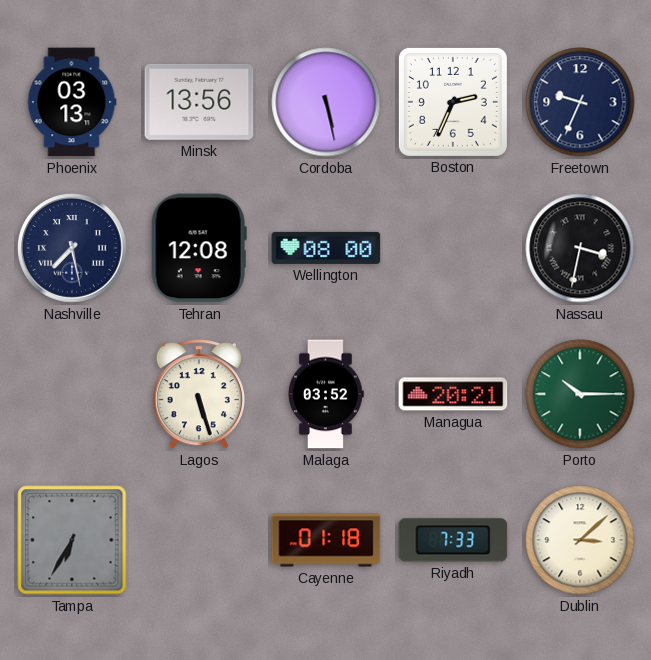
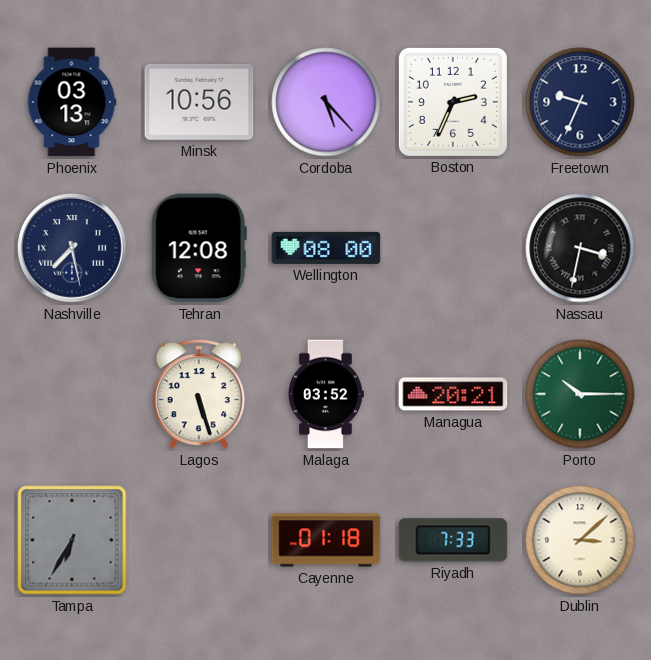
Minsk: 13:56 -> 10:56
Cordoba: 5:28 -> 5:23
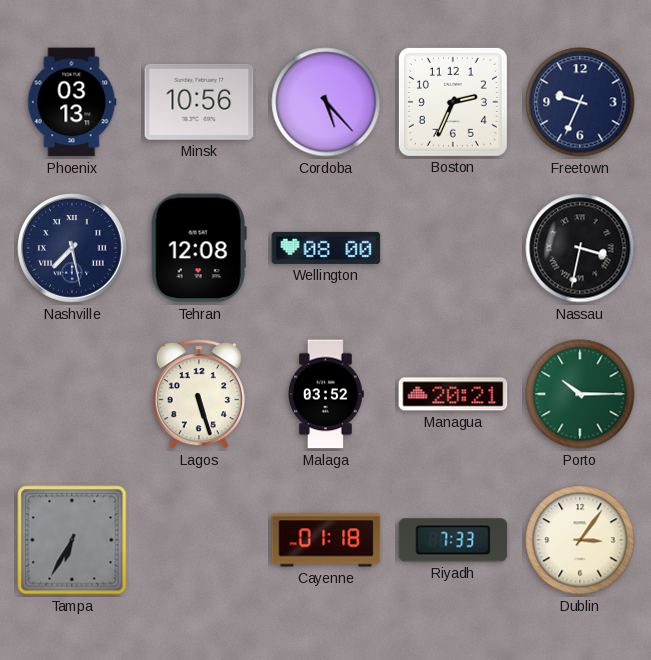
Dublin: 3:08 -> 3:06
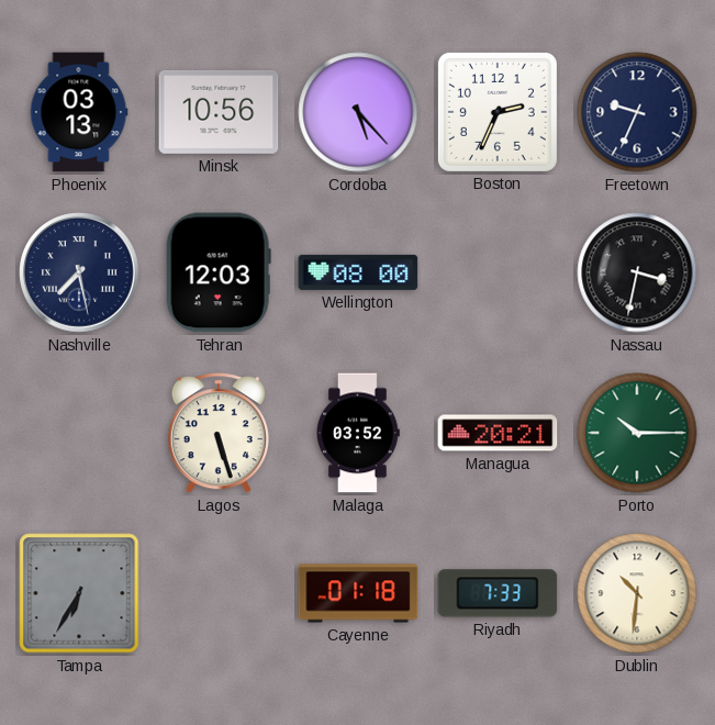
Tehran: 12:08 -> 12:03
Dublin: 3:06 -> 10:31
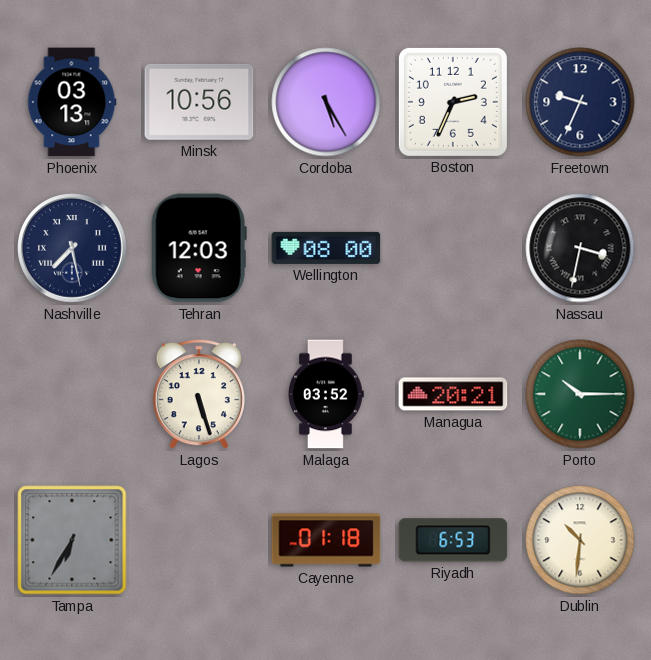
Cordoba: 5:23 -> 5:25
Riyadh: 7:33 -> 6:53
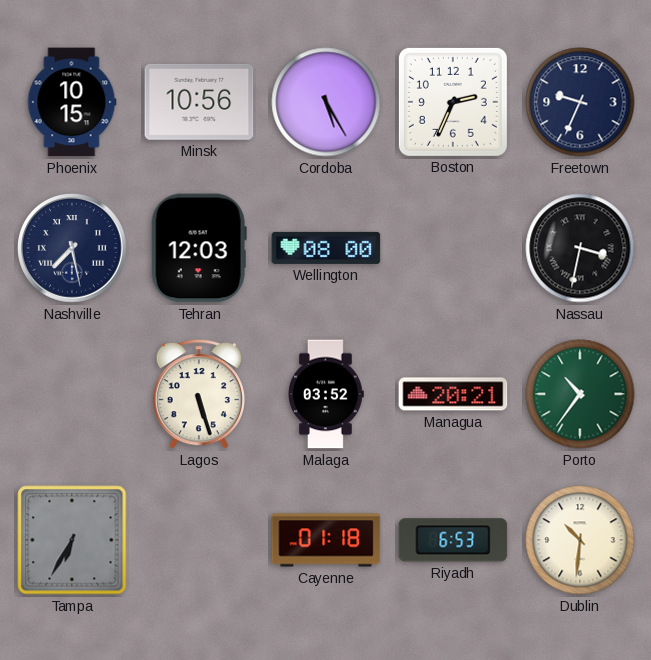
Phoenix: 03:13 -> 10:15
Porto: 10:15 -> 10:36
